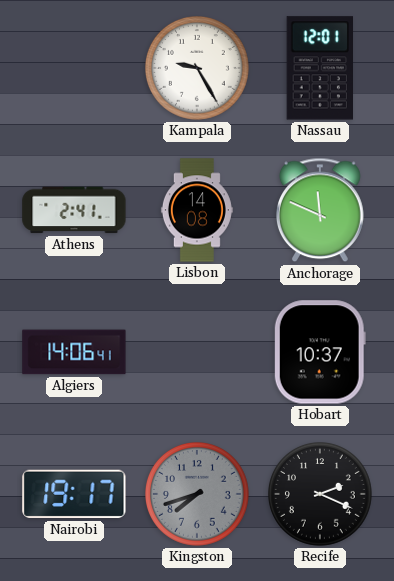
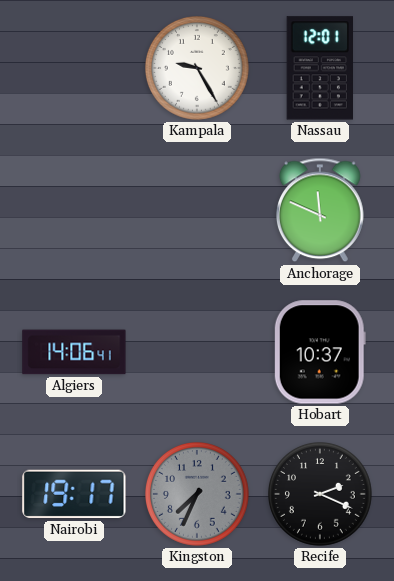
Athens: 2:41 -> none
Lisbon: 14:08 -> none
Kingston: 7:42 -> 7:34
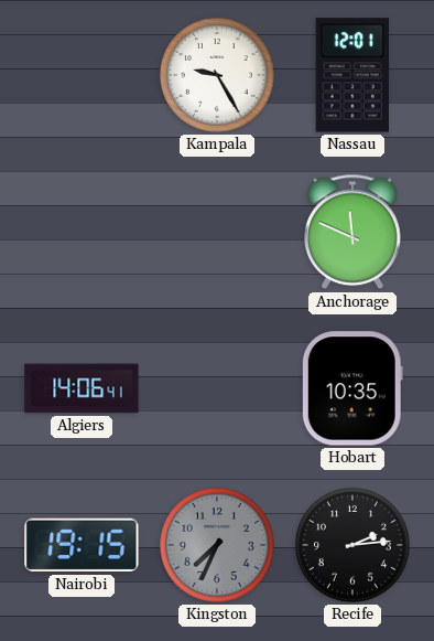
Hobart: 10:37 -> 10:35
Nairobi: 19:17 -> 19:15
Recife: 2:19 -> 2:14
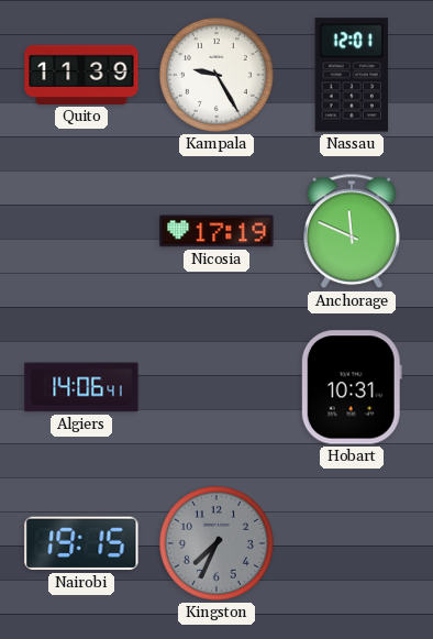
Quito: none -> 11:39
Nicosia: none -> 17:19
Hobart: 10:35 -> 10:31
Recife: 2:14 -> none
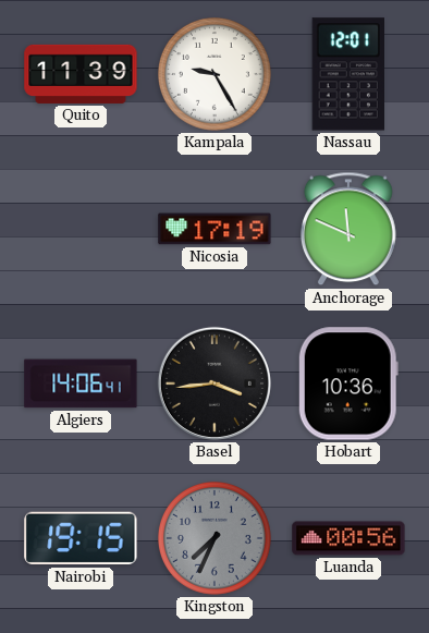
Basel: none -> 3:44
Hobart: 10:31 -> 10:36
Luanda: none -> 00:56
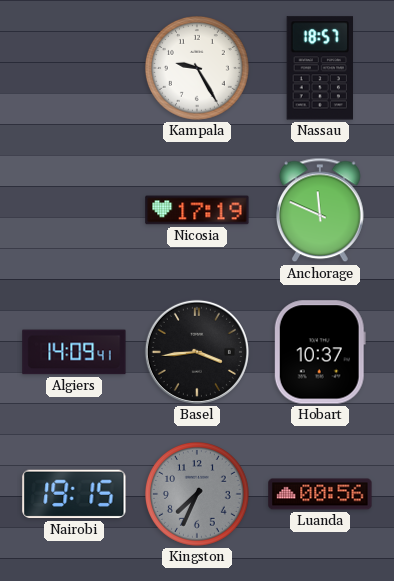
Quito: 11:39 -> none
Nassau: 12:01 -> 18:57
Algiers: 14:06 -> 14:09
Hobart: 10:36 -> 10:37
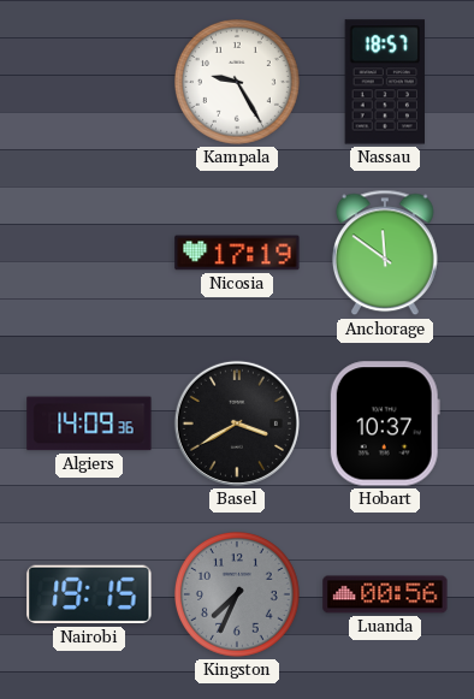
Anchorage: 11:49 -> 11:51
Algiers: 14:09:41 -> 14:09:36
Basel: 3:44 -> 3:40
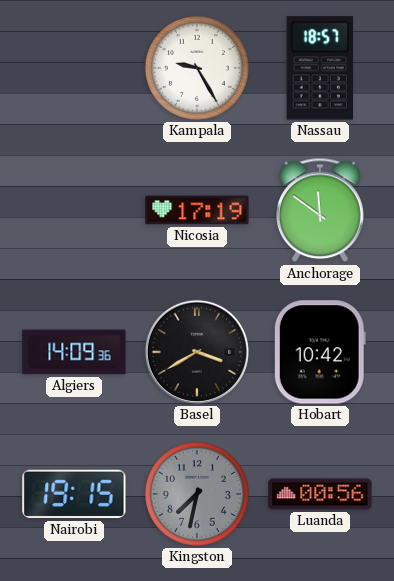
Hobart: 10:37 -> 10:42
Kingston: 7:34 -> 7:32
